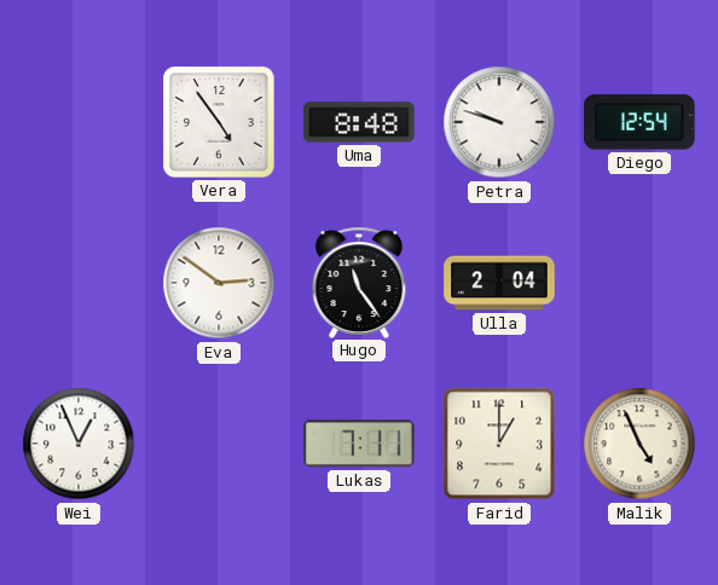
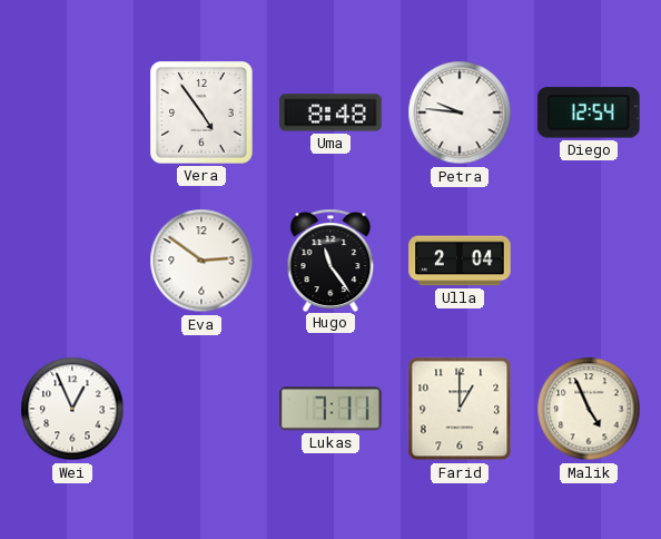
Petra: 9:48 -> 9:46
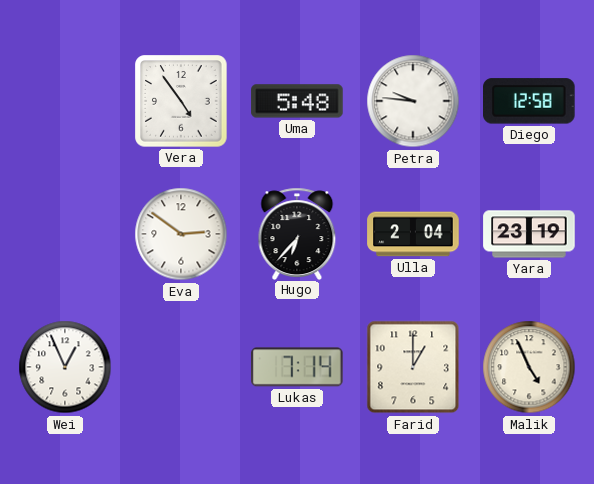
Uma: 8:48 -> 5:48
Diego: 12:54 -> 12:58
Hugo: 11:24 -> 6:37
Yara: none -> 23:19
Lukas: 7:11 -> 7:14
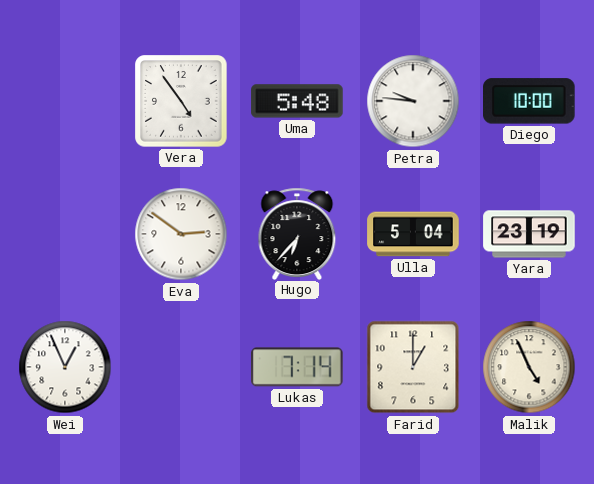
Diego: 12:58 -> 10:00
Ulla: 2:04 -> 5:04
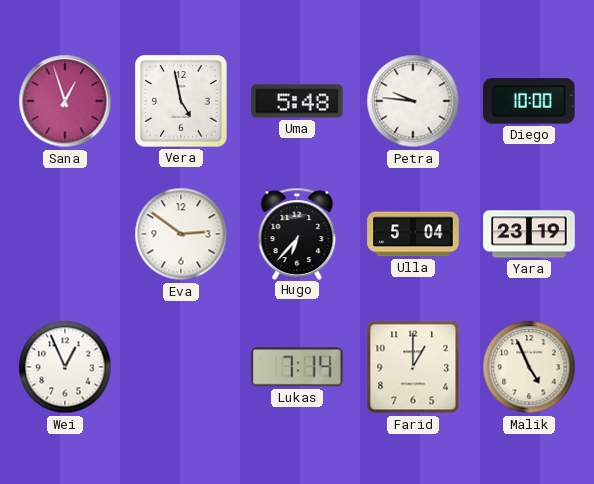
Sana: none -> 12:57
Vera: 4:54 -> 4:58
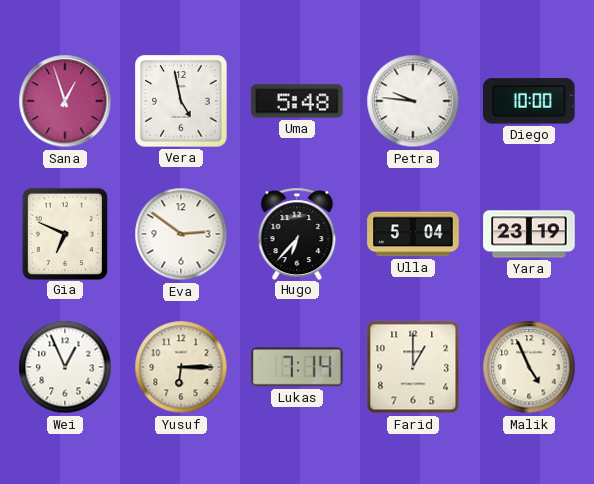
Gia: none -> 6:49
Yusuf: none -> 6:15
